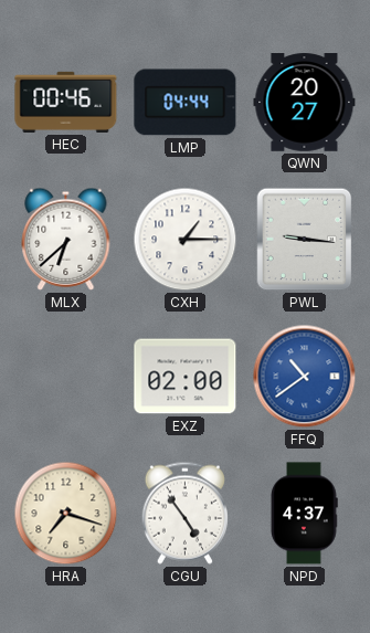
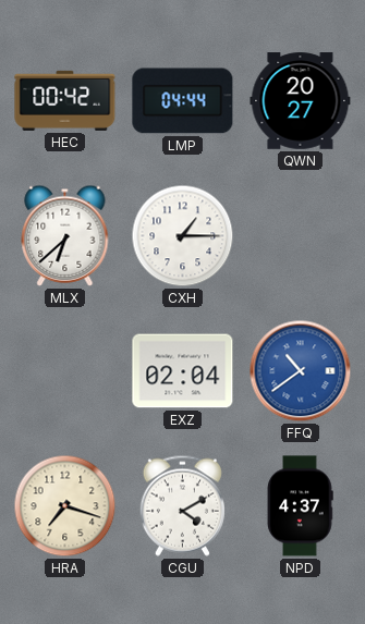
HEC: 00:46 -> 00:42
PWL: 9:16 -> none
EXZ: 02:00 -> 02:04
CGU: 4:54 -> 4:10
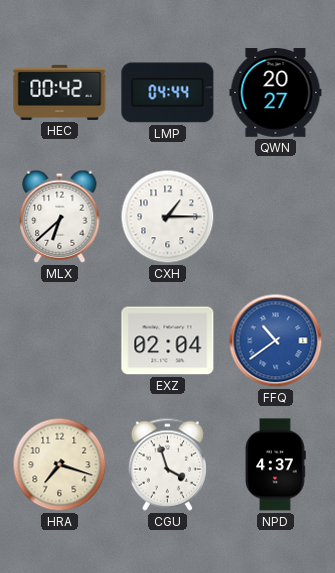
CGU: 4:10 -> 3:57
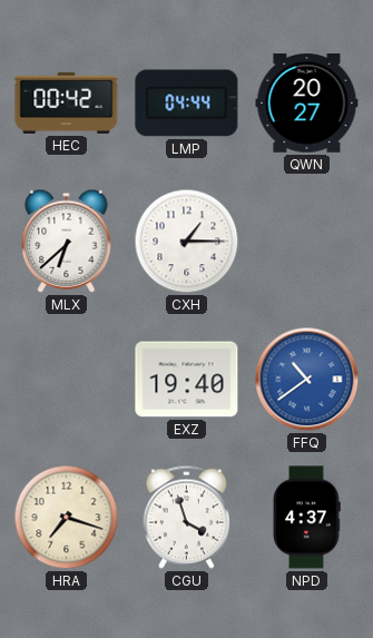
EXZ: 02:04 -> 19:40
